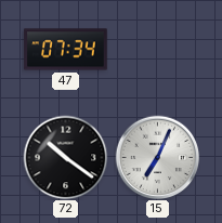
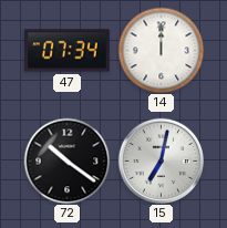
14: none -> 12:00
15: 7:04 -> 7:02
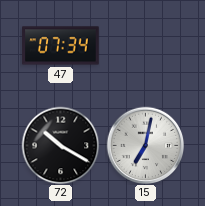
14: 12:00 -> none
72: 10:21 -> 10:20
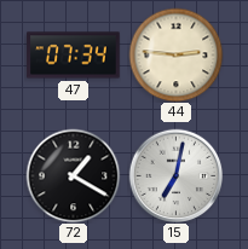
44: none -> 2:46
72: 10:20 -> 1:20
